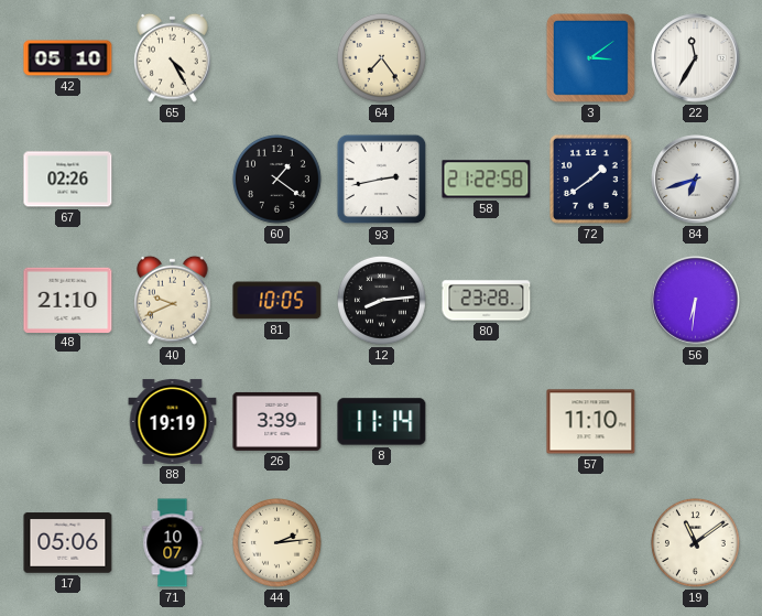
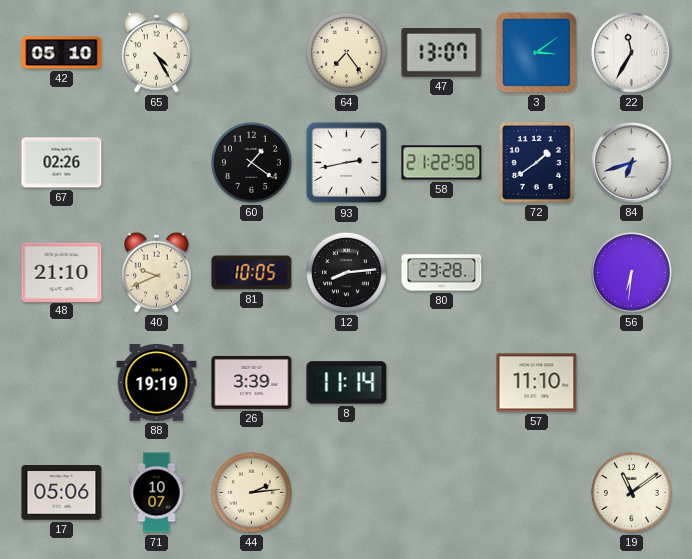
47: none -> 13:07
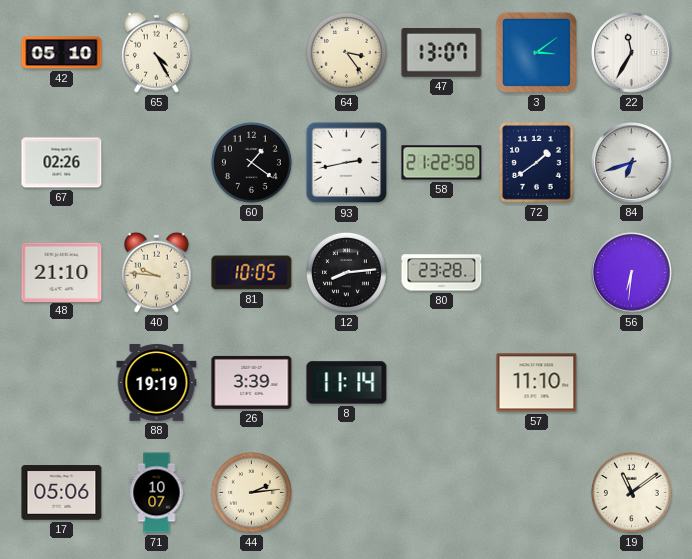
64: 7:24 -> 3:24
40: 9:41 -> 9:46
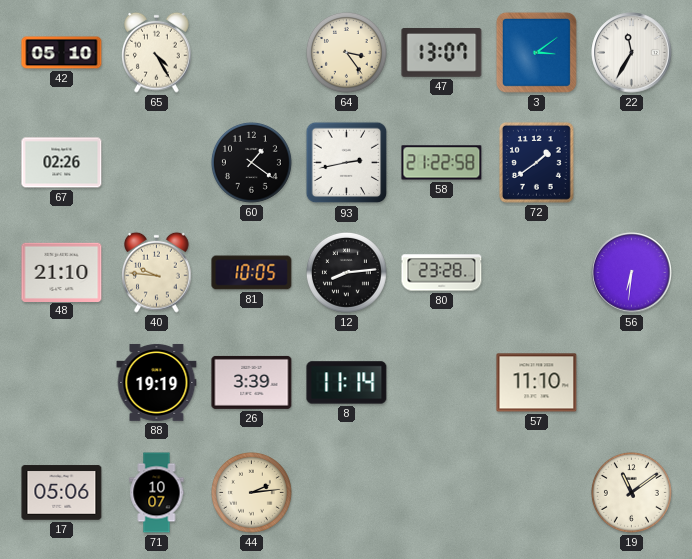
84: 6:42 -> none
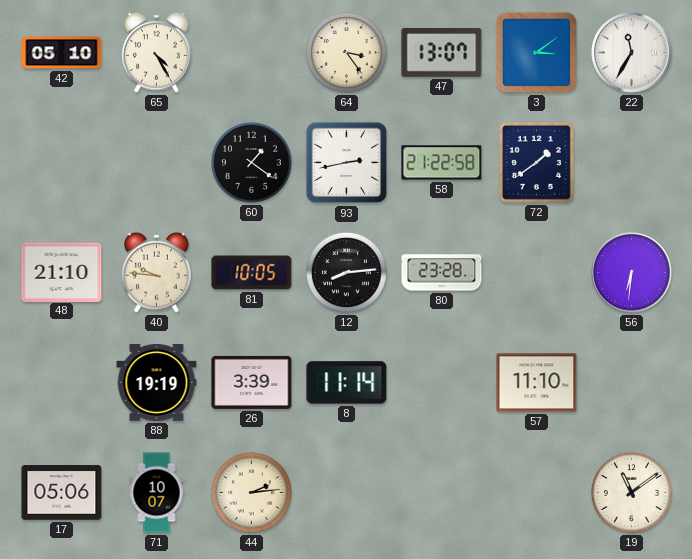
67: 02:26 -> none
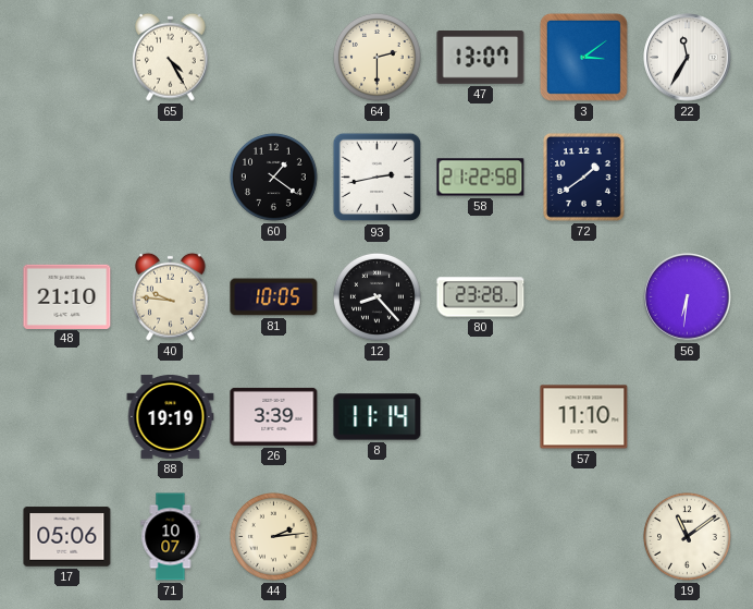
42: 05:10 -> none
64: 3:24 -> 2:30
12: 8:14 -> 8:23
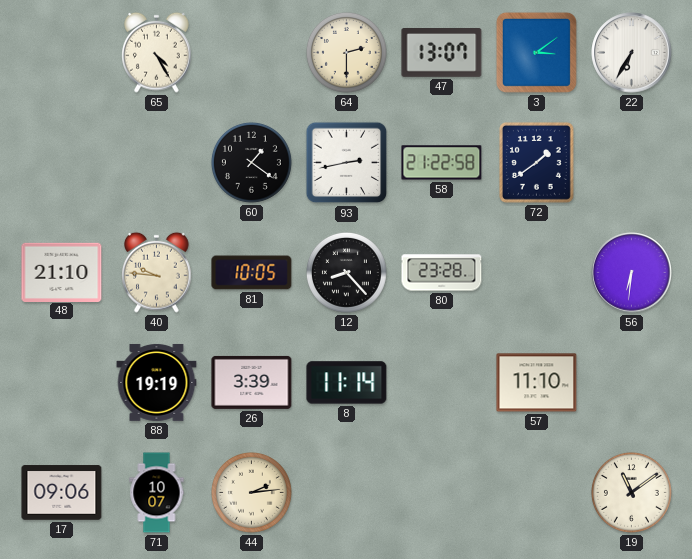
22: 11:35 -> 6:35
17: 05:06 -> 09:06
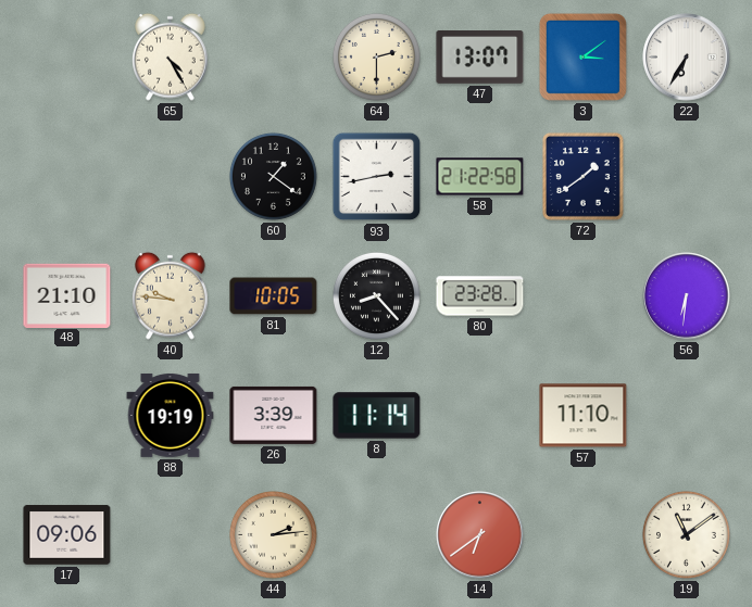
71: 10:07 -> none
14: none -> 6:39
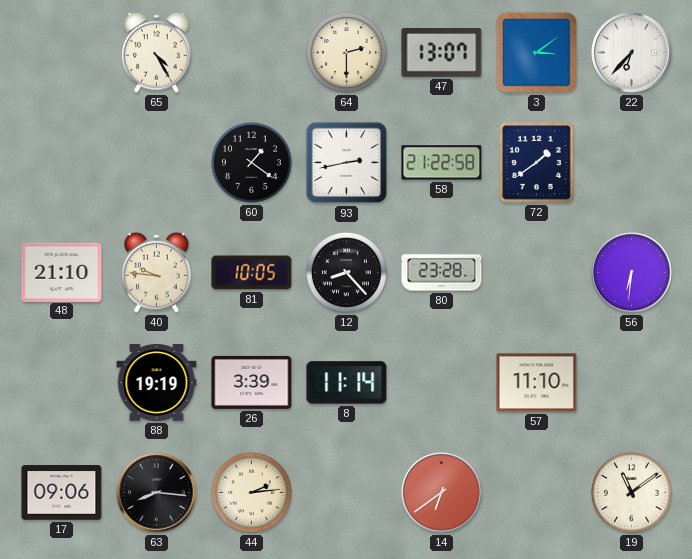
22: 6:35 -> 6:37
63: none -> 8:16
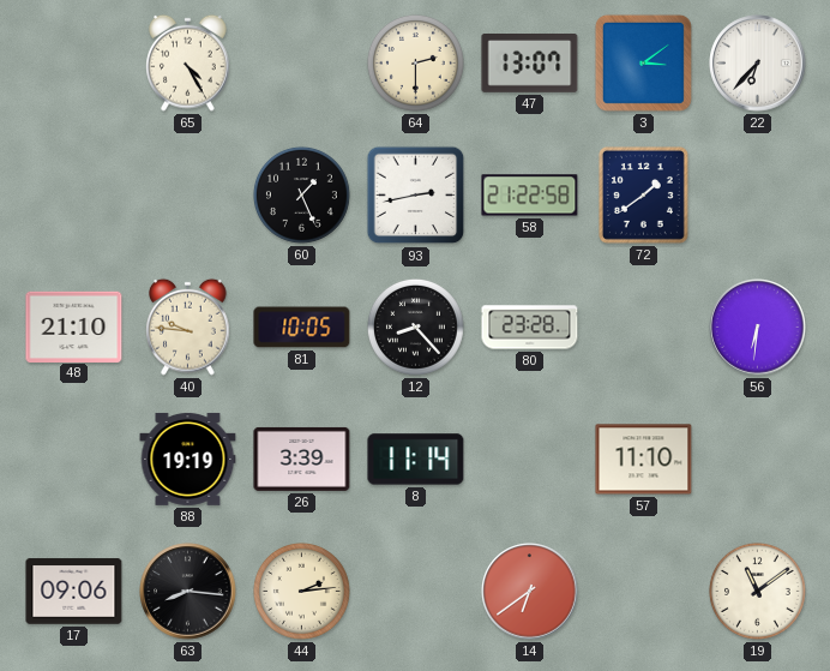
60: 1:21 -> 1:26
